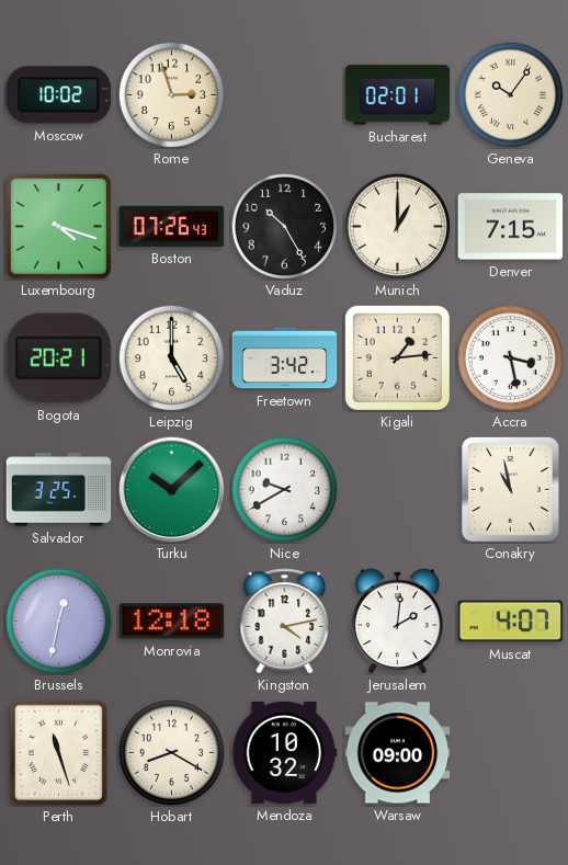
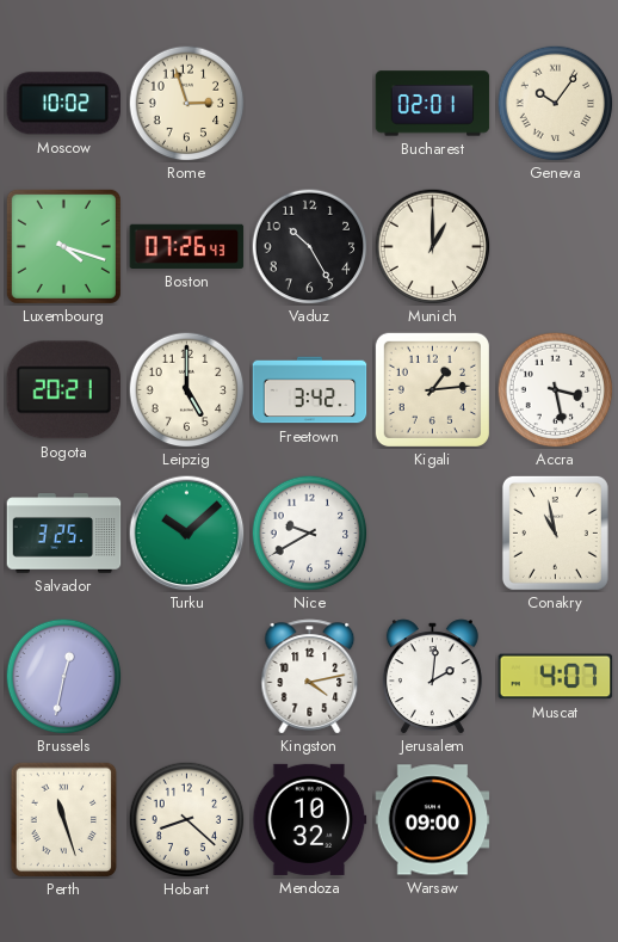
Denver: 7:15 -> none
Monrovia: 12:18 -> none
Hobart: 8:20 -> 8:22
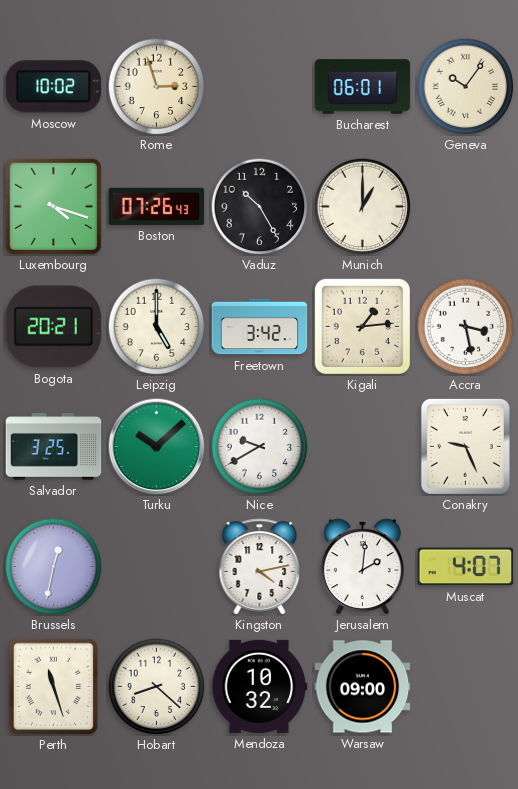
Bucharest: 02:01 -> 06:01
Conakry: 10:58 -> 9:26
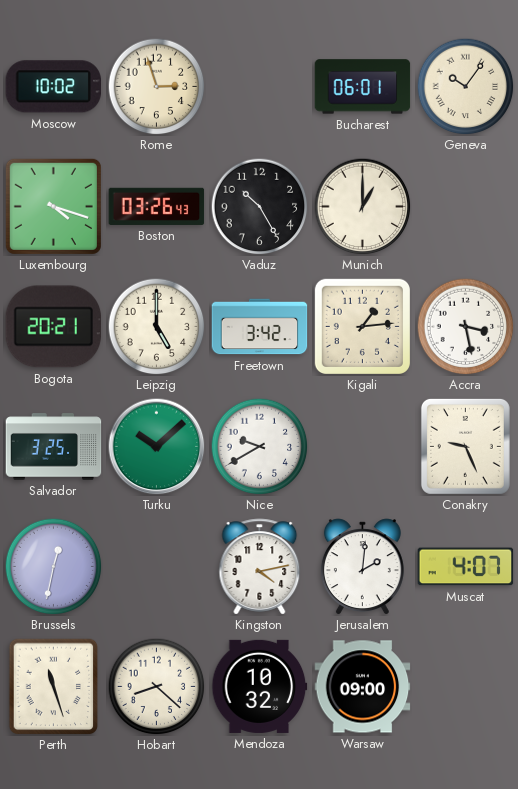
Boston: 07:26 -> 03:26
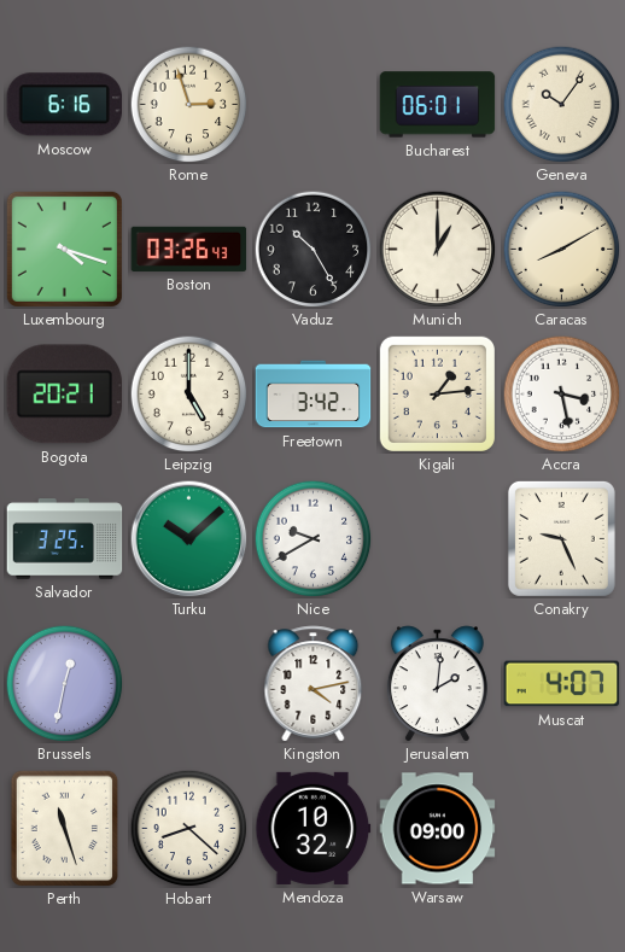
Moscow: 10:02 -> 6:16
Caracas: none -> 8:10
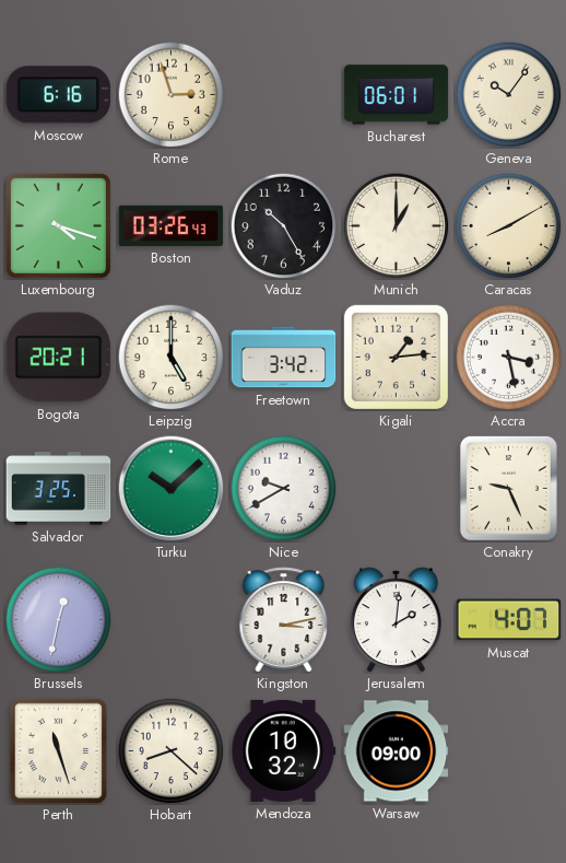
Kingston: 4:13 -> 3:13
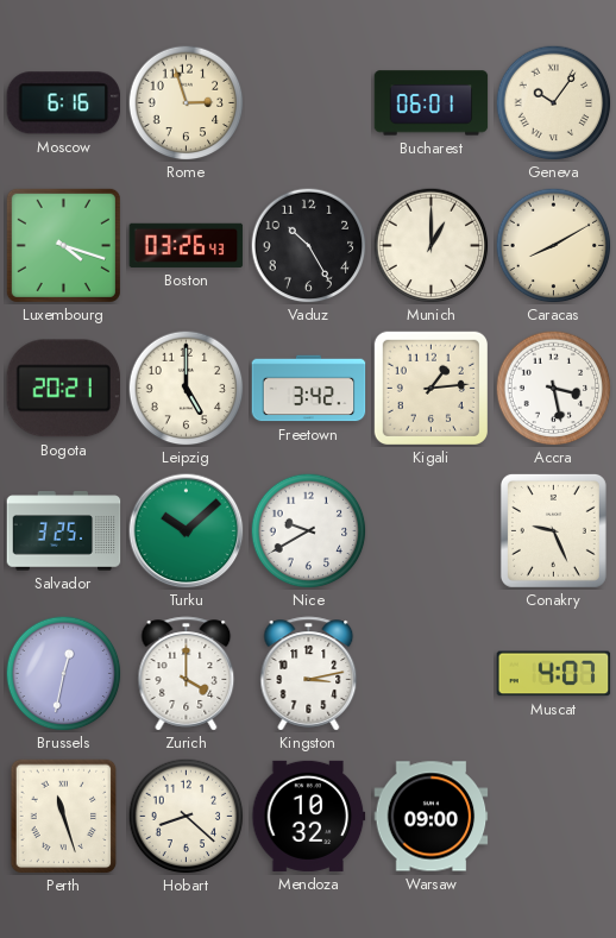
Zurich: none -> 4:00
Jerusalem: 2:01 -> none
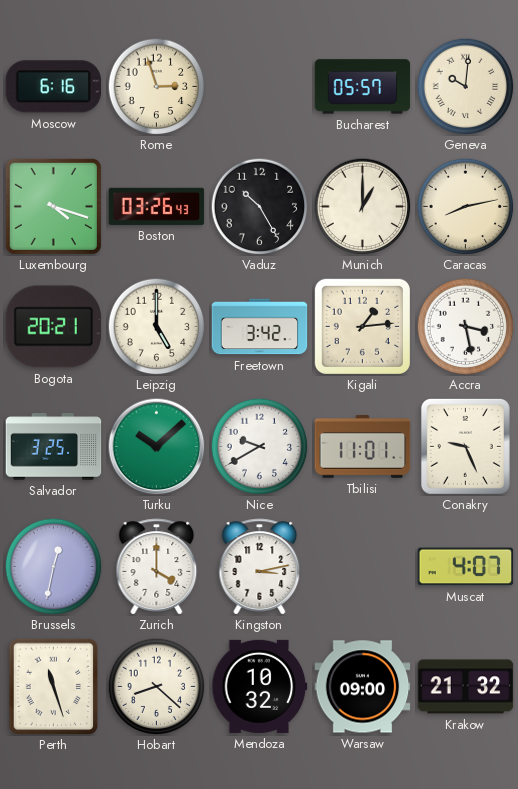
Bucharest: 06:01 -> 05:57
Geneva: 10:06 -> 10:01
Caracas: 8:10 -> 8:13
Tbilisi: none -> 11:01
Krakow: none -> 21:32
